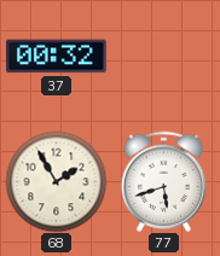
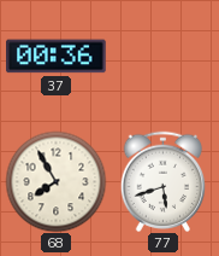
37: 00:32 -> 00:36
68: 1:55 -> 7:55
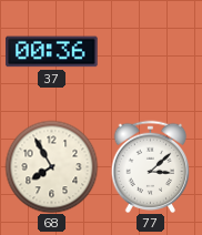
77: 5:42 -> 3:08
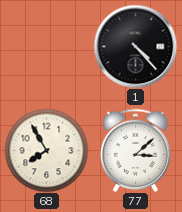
37: 00:36 -> none
1: none -> 4:23
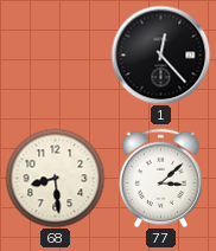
1: 4:23 -> 12:23
68: 7:55 -> 8:29
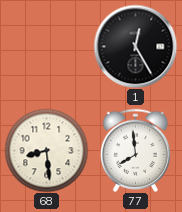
1: 12:23 -> 12:25
77: 3:08 -> 7:59
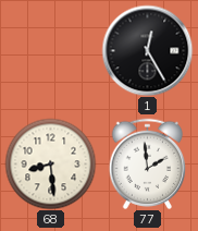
77: 7:59 -> 1:59
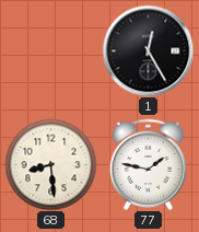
77: 1:59 -> 1:47
